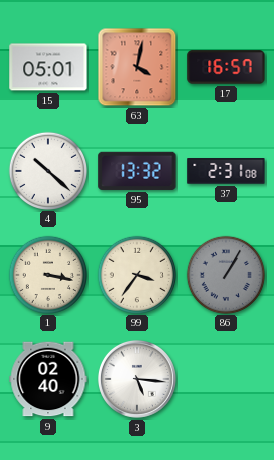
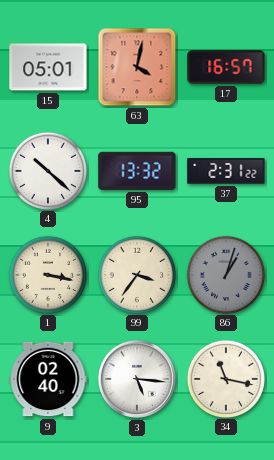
37: 2:31:08 -> 2:31:22
86: 1:05 -> 1:03
34: none -> 11:17
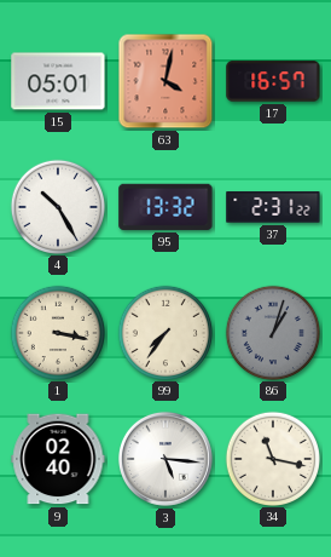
4: 10:22 -> 10:25
99: 3:36 -> 7:36
